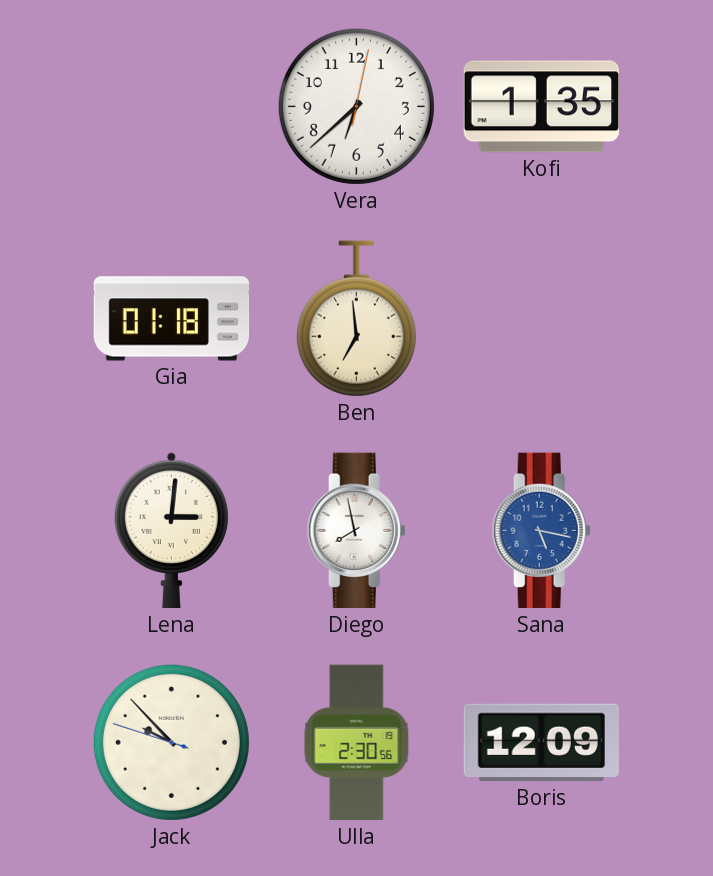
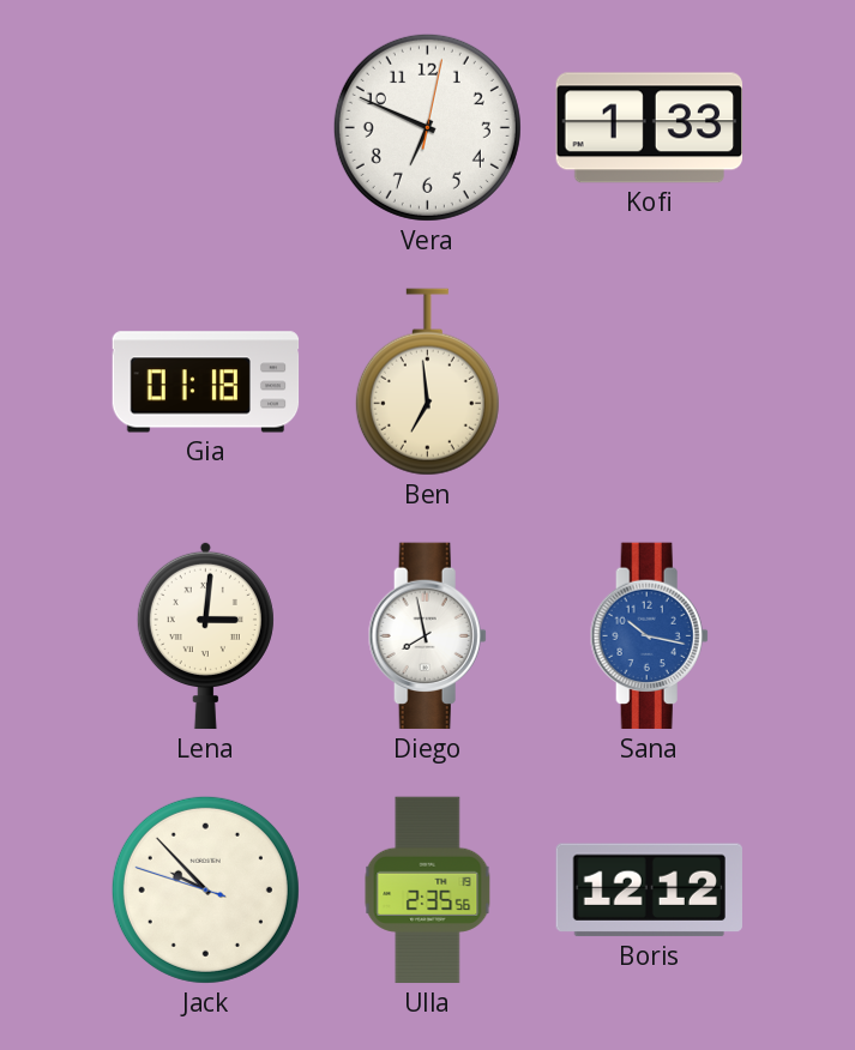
Vera: 6:38 -> 6:49
Kofi: 1:35 -> 1:33
Sana: 5:17 -> 10:17
Ulla: 2:30 -> 2:35
Boris: 12:09 -> 12:12
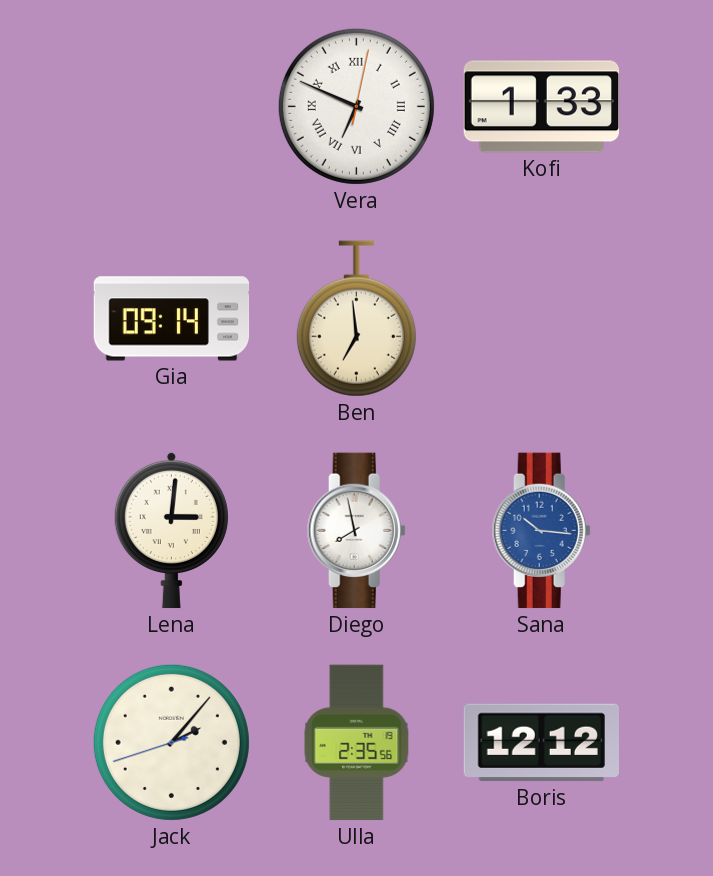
Vera numerals: Arabic -> Roman
Gia: 01:18 -> 09:14
Sana: 10:17 -> 10:16
Jack: 9:52 -> 2:06
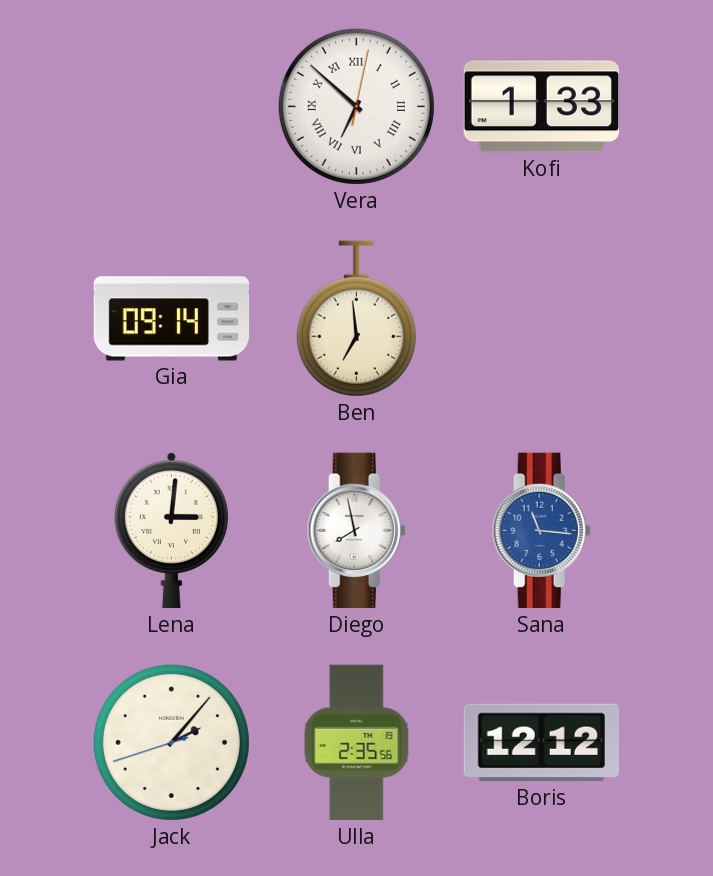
Vera: 6:49 -> 6:52
Sana: 10:16 -> 11:16
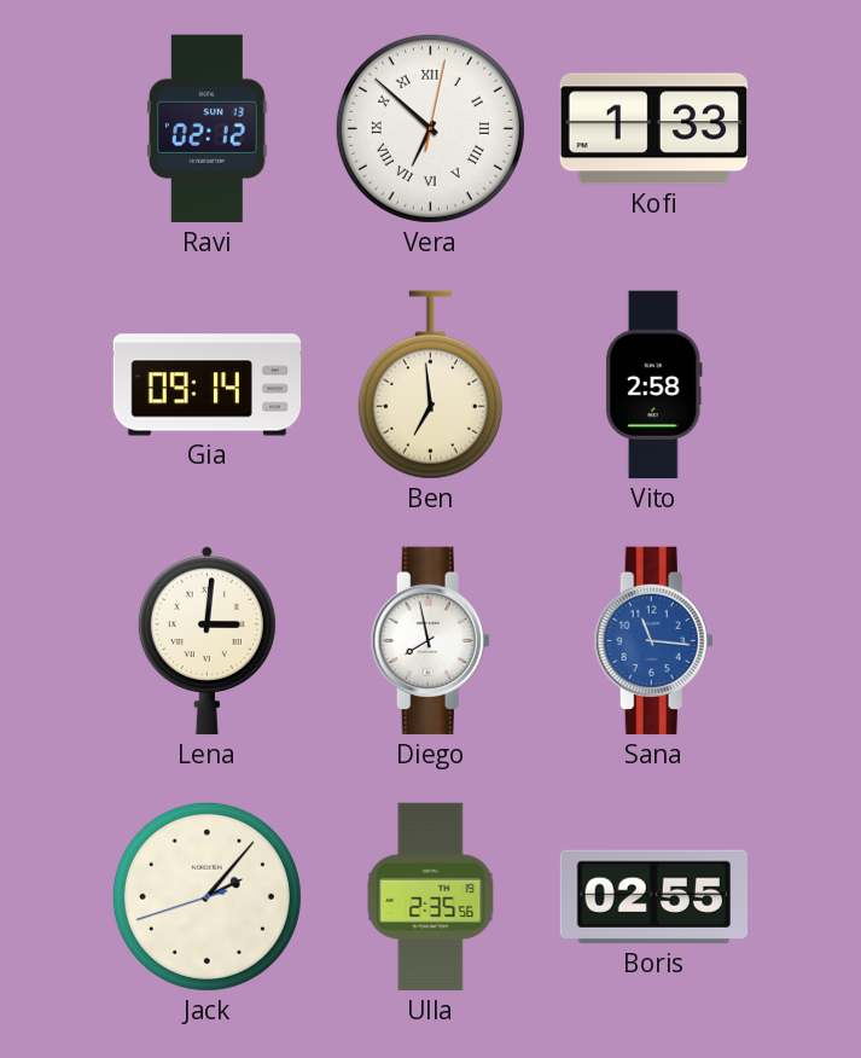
Ravi: none -> 02:12
Vito: none -> 2:58
Boris: 12:12 -> 02:55
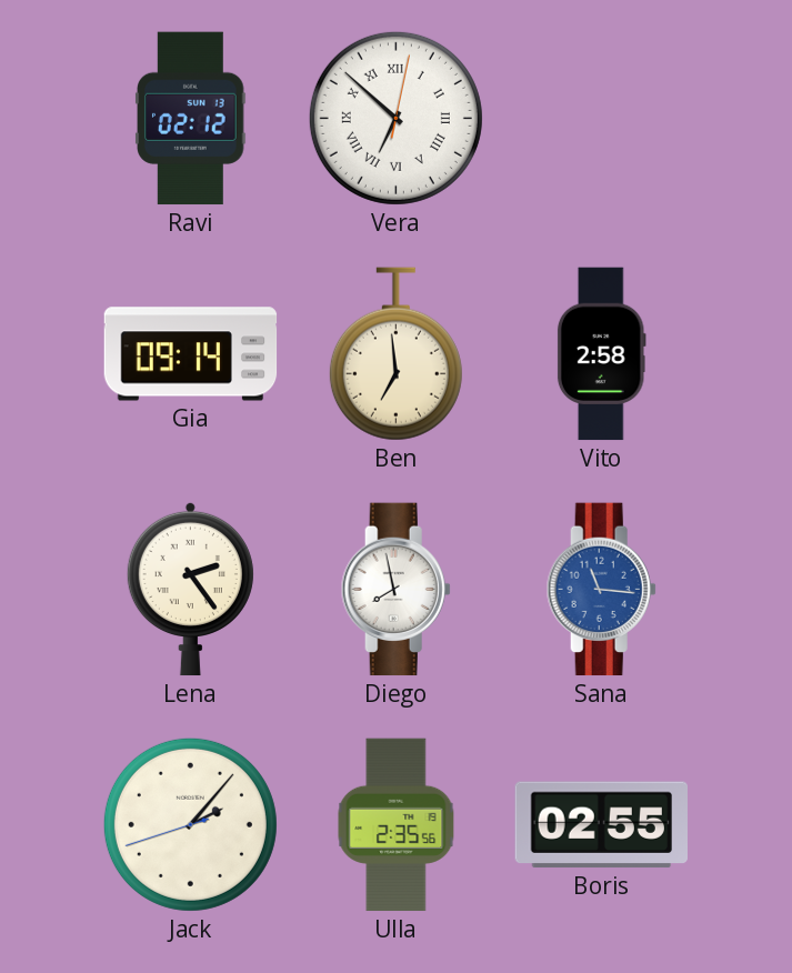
Kofi: 1:33 -> none
Lena: 3:01 -> 2:24
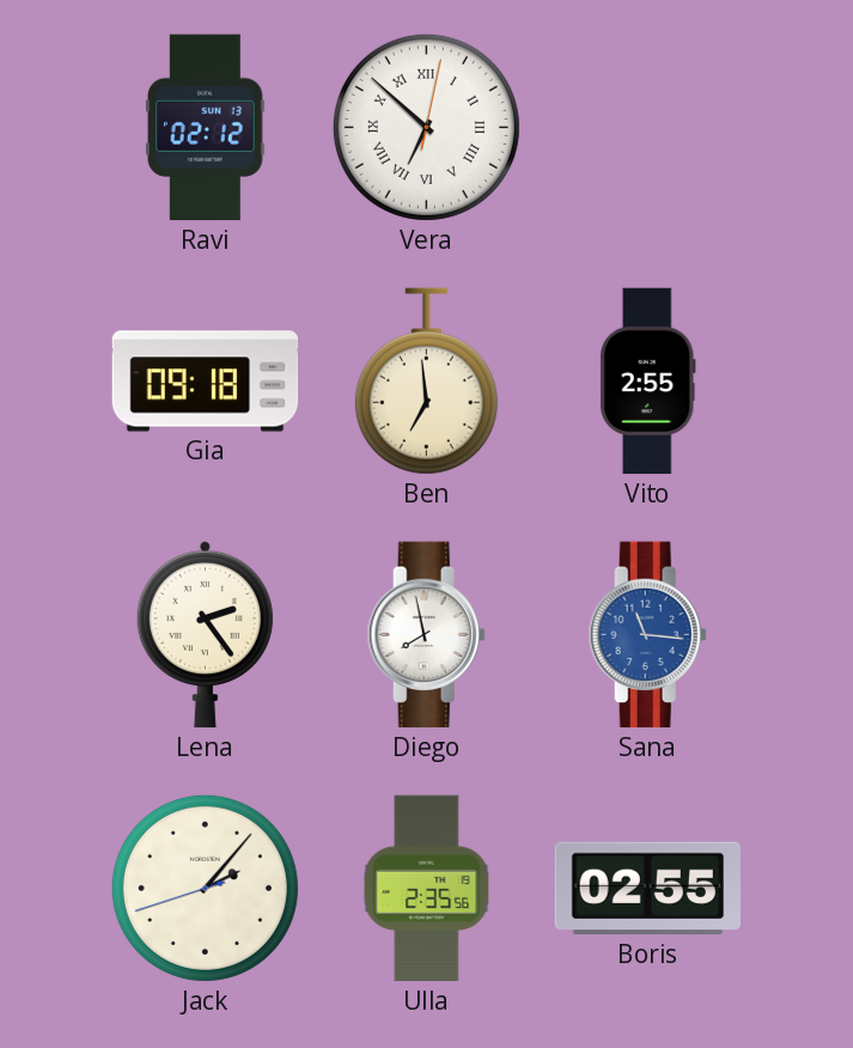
Gia: 09:14 -> 09:18
Vito: 2:58 -> 2:55
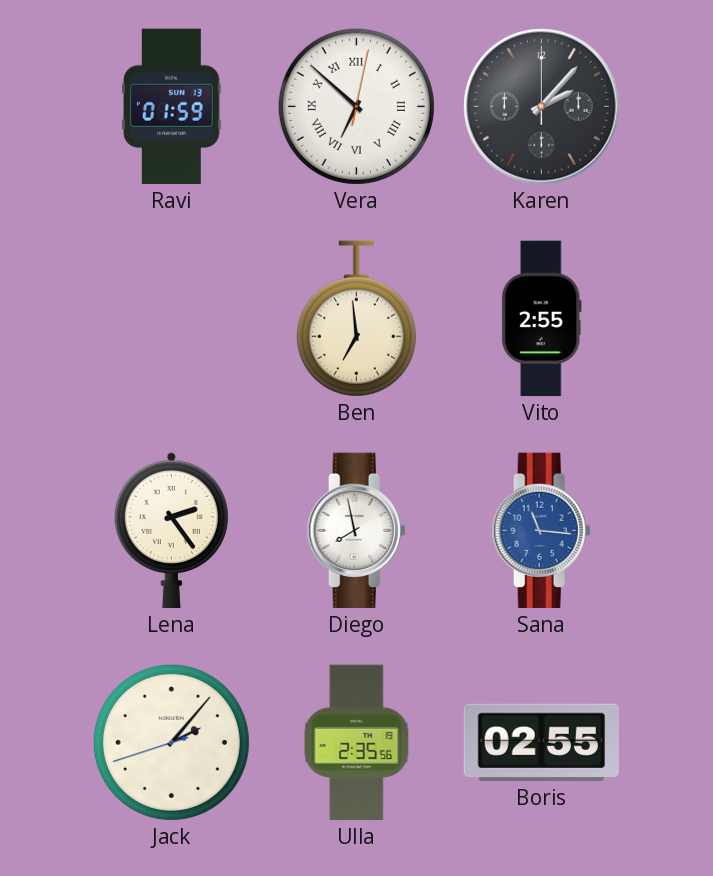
Ravi: 02:12 -> 01:59
Karen: none -> 2:07
Gia: 09:18 -> none
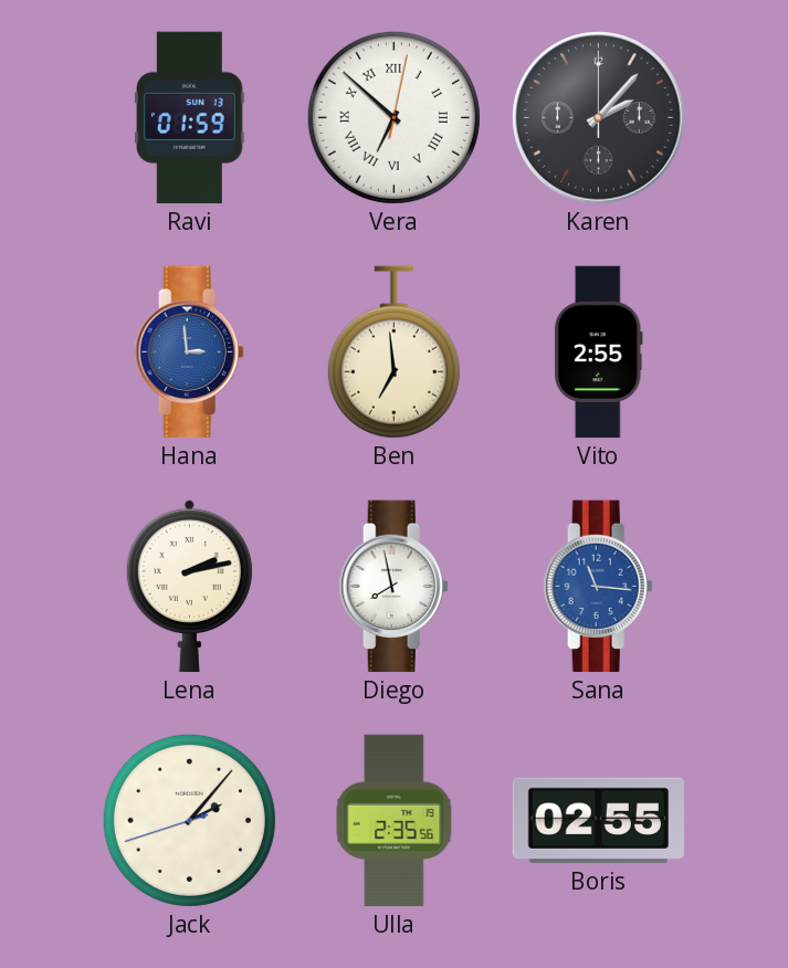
Hana: none -> 2:59
Lena: 2:24 -> 2:13
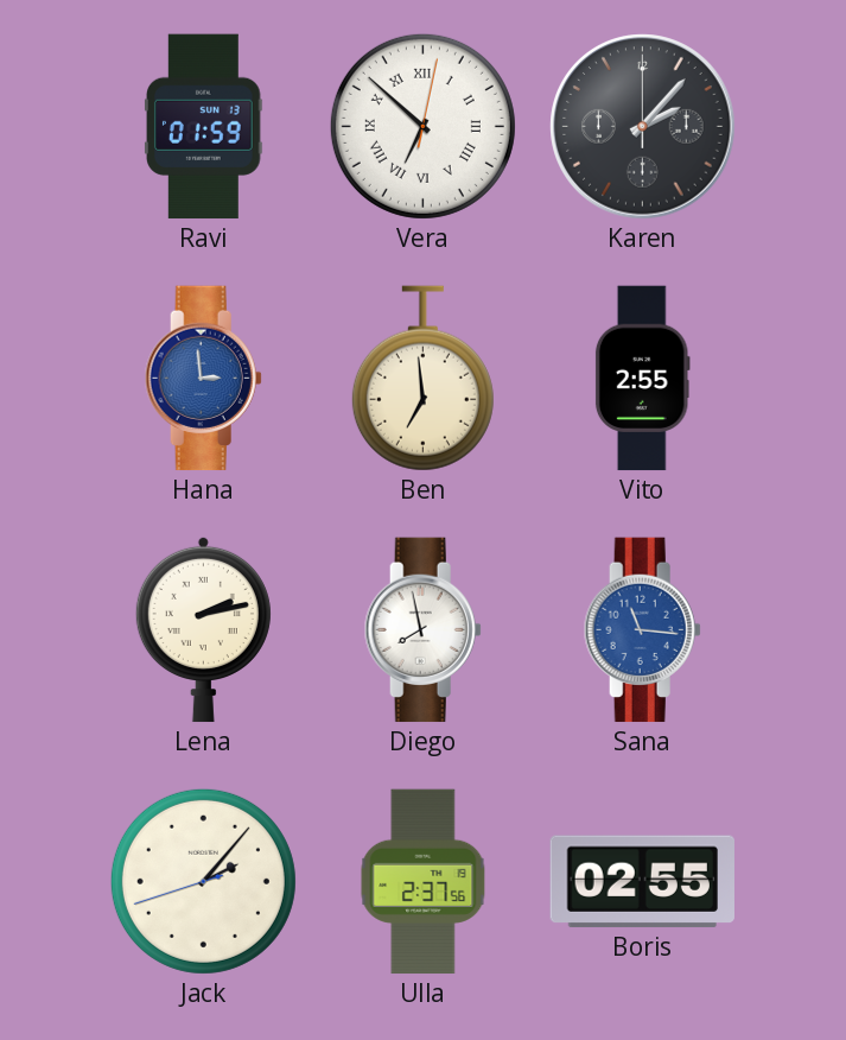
Ulla: 2:35 -> 2:37
